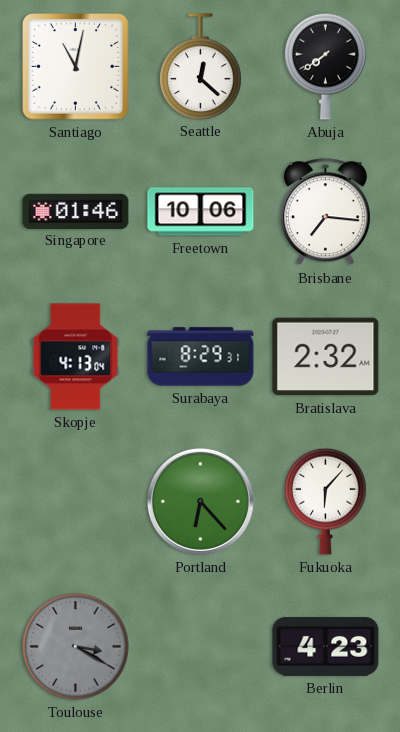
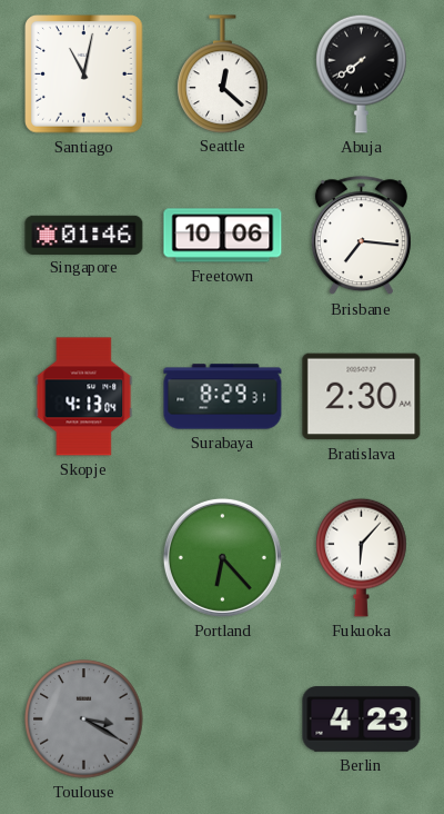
Bratislava: 2:32 -> 2:30
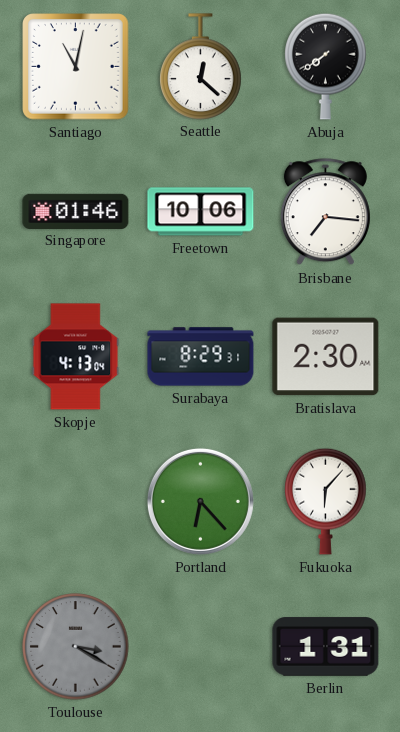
Berlin: 4:23 -> 1:31
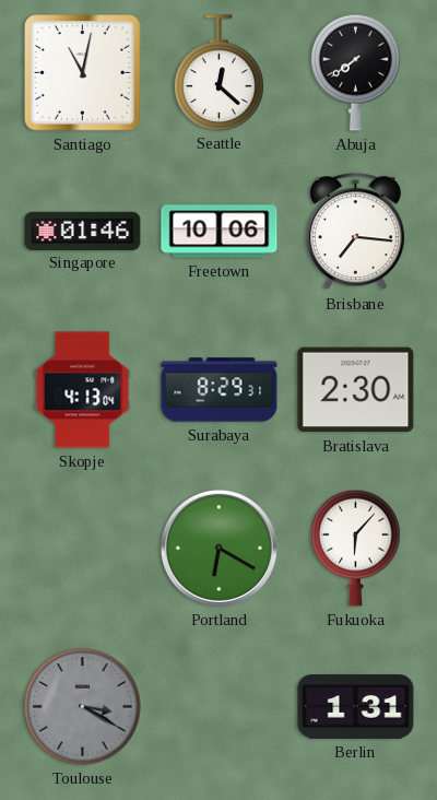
Portland: 6:23 -> 6:20
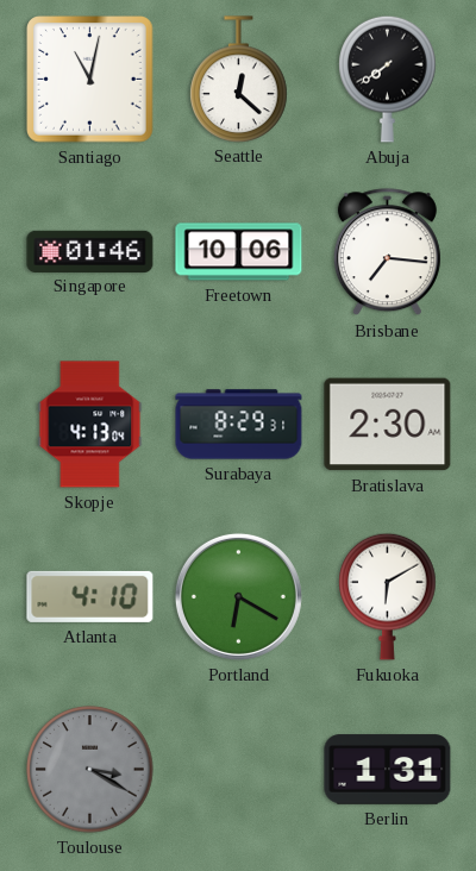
Atlanta: none -> 4:10
Fukuoka: 6:07 -> 6:10
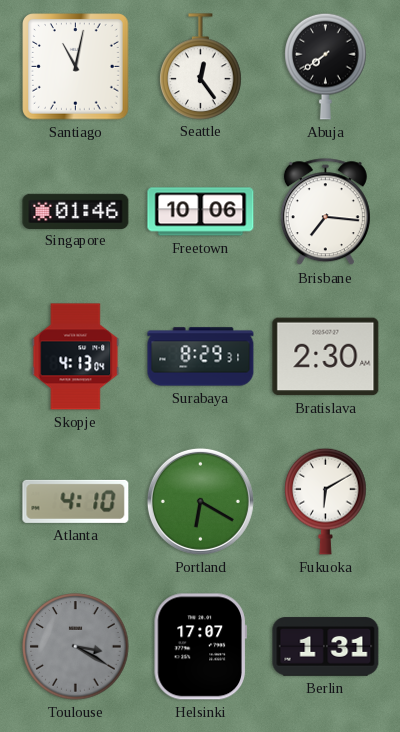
Seattle: 12:22 -> 12:24
Helsinki: none -> 17:07
